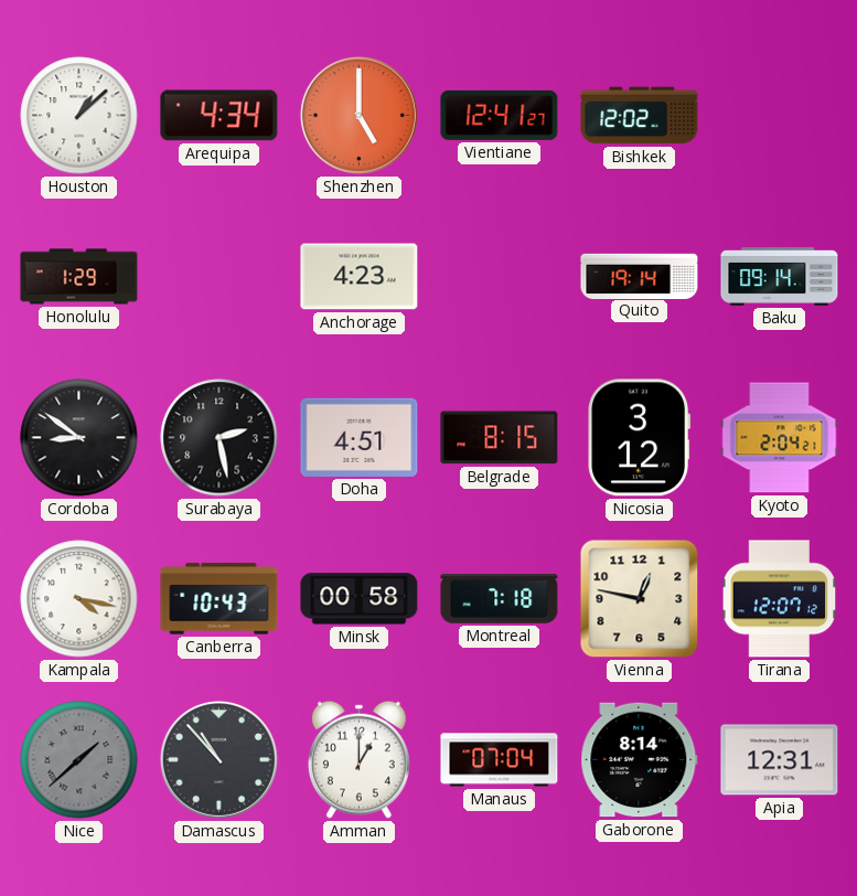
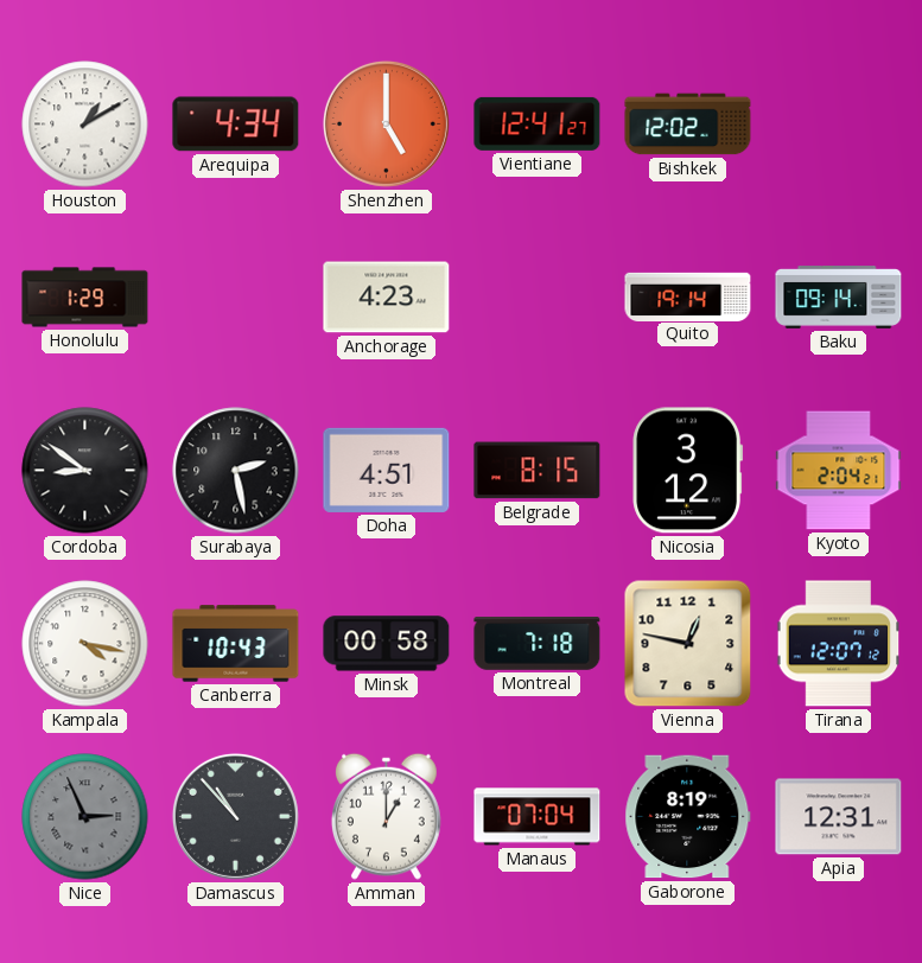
Houston: 1:08 -> 1:10
Nice: 1:38 -> 2:56
Gaborone: 8:14 -> 8:19
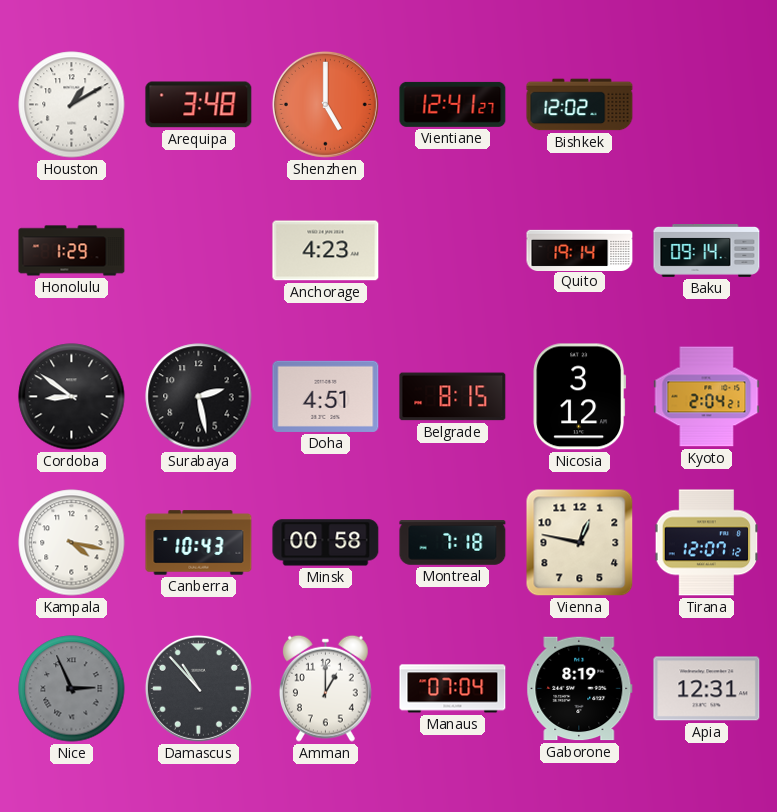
Arequipa: 4:34 -> 3:48
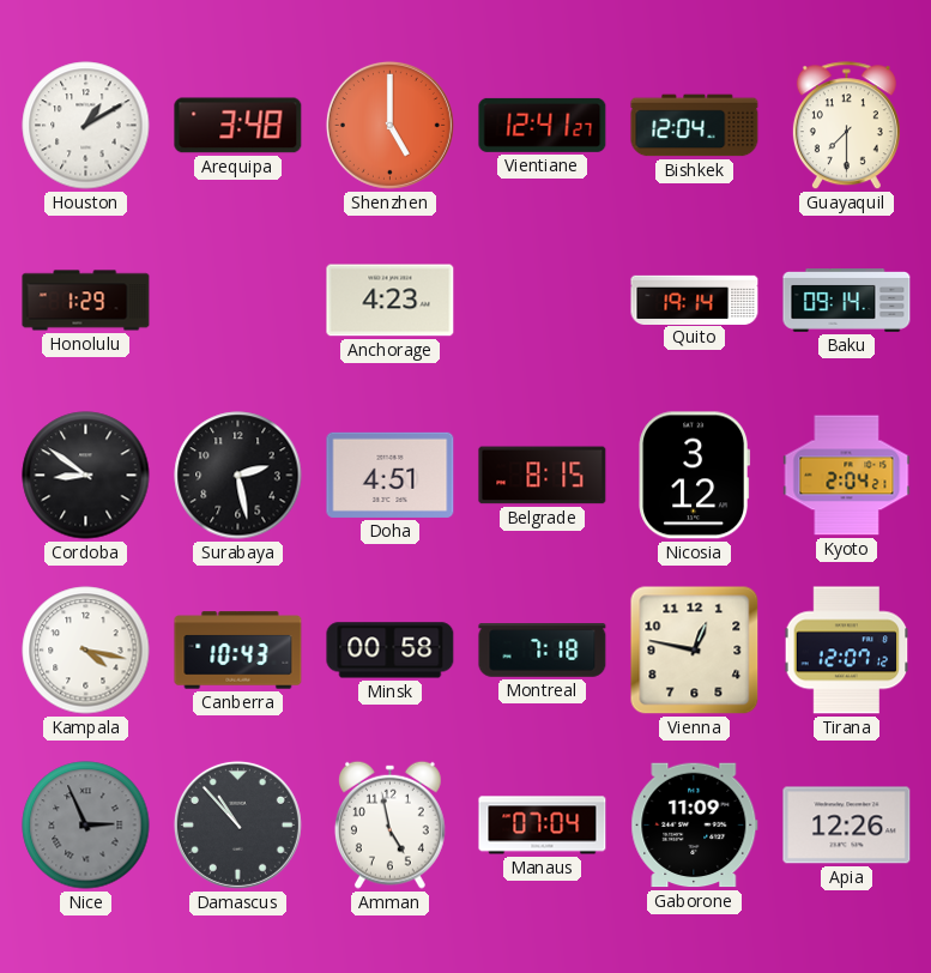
Bishkek: 12:02 -> 12:04
Guayaquil: none -> 7:30
Amman: 1:00 -> 4:58
Gaborone: 8:19 -> 11:09
Apia: 12:31 -> 12:26
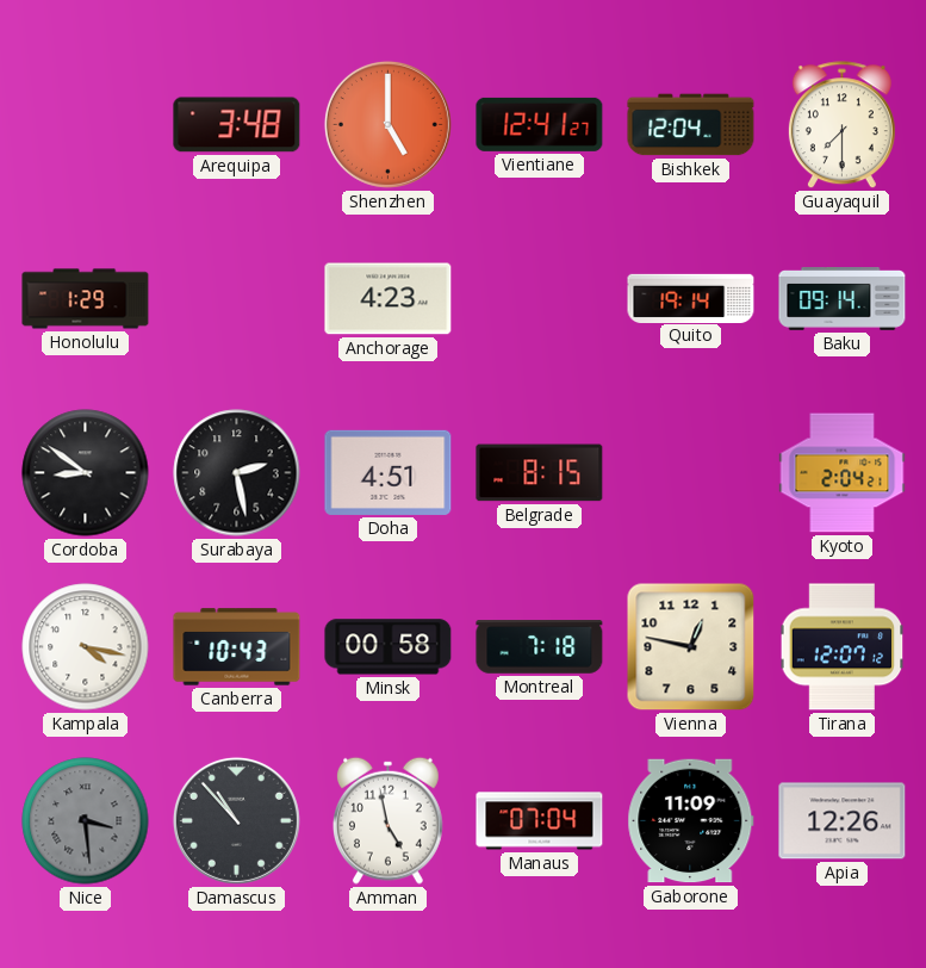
Houston: 1:10 -> none
Nicosia: 3:12 -> none
Nice: 2:56 -> 3:29
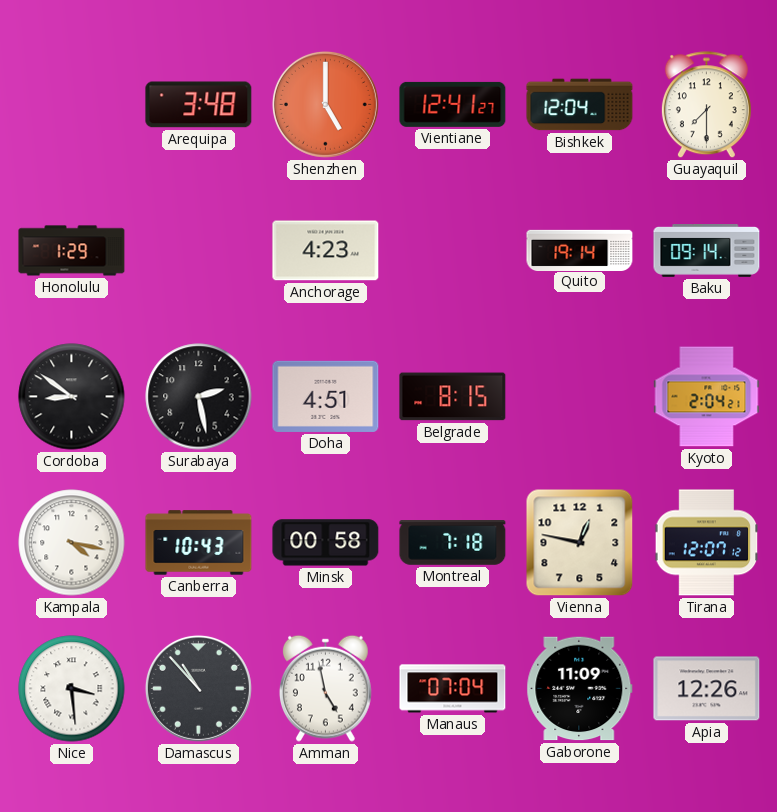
Nice dial: grey -> white
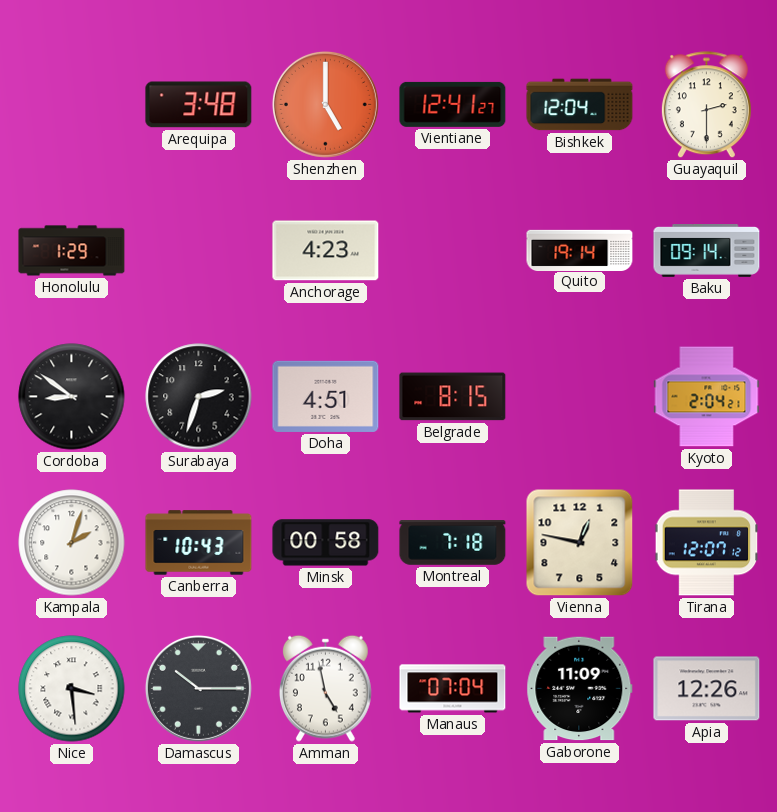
Guayaquil: 7:30 -> 2:30
Surabaya: 2:28 -> 2:33
Kampala: 4:17 -> 2:03
Damascus: 10:53 -> 10:15
